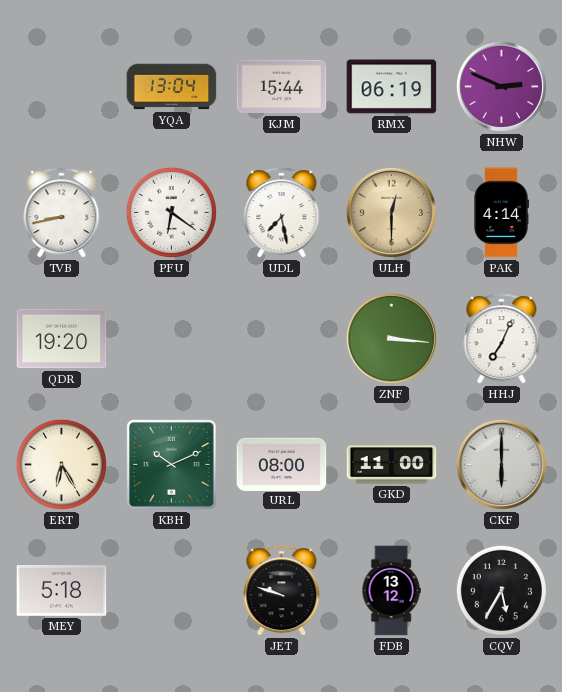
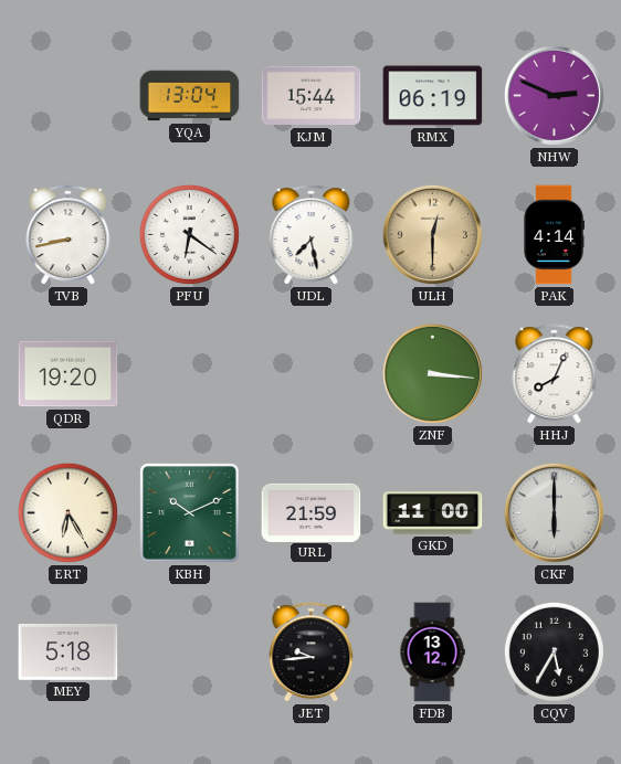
HHJ: 7:04 -> 8:04
URL: 08:00 -> 21:59
JET: 9:48 -> 9:44
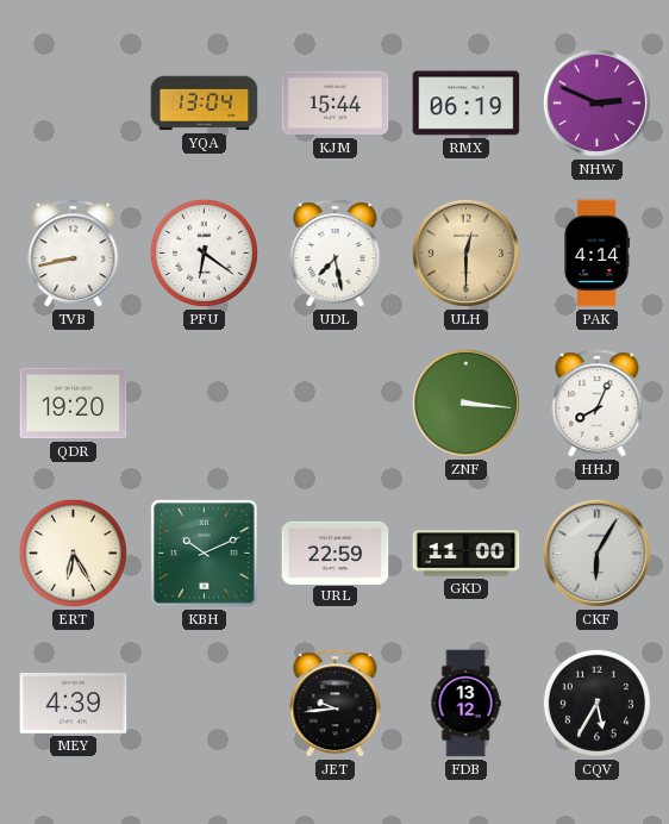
URL: 21:59 -> 22:59
CKF: 6:00 -> 6:05
MEY: 5:18 -> 4:39
